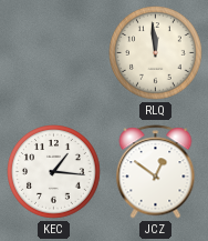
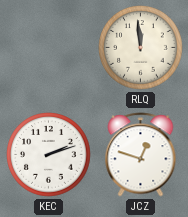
KEC: 1:16 -> 2:12
JCZ: 12:51 -> 12:48
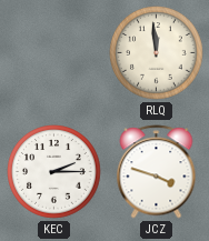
KEC: 2:12 -> 2:15
JCZ: 12:48 -> 3:48
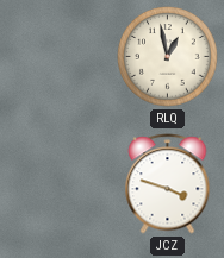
RLQ: 11:59 -> 12:58
KEC: 2:15 -> none
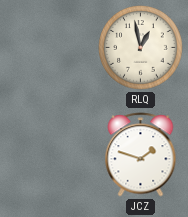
JCZ: 3:48 -> 1:48
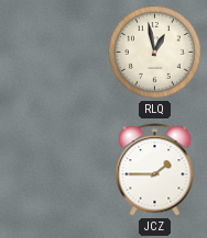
JCZ: 1:48 -> 1:45
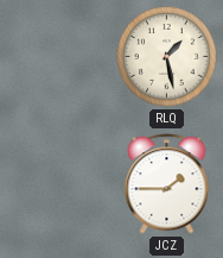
RLQ: 12:58 -> 1:28
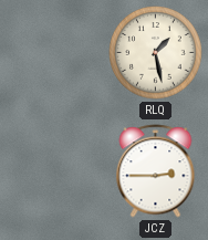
JCZ: 1:45 -> 2:45
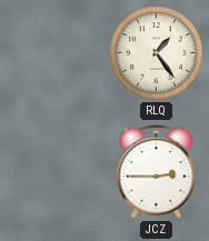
RLQ: 1:28 -> 1:24
